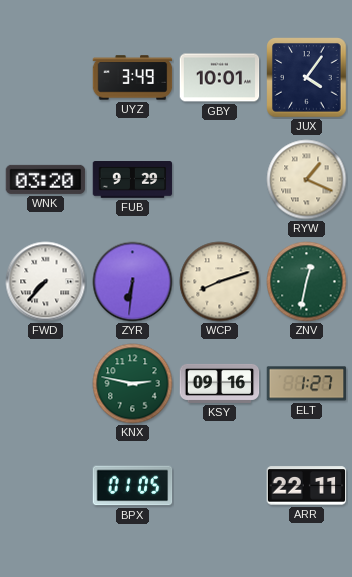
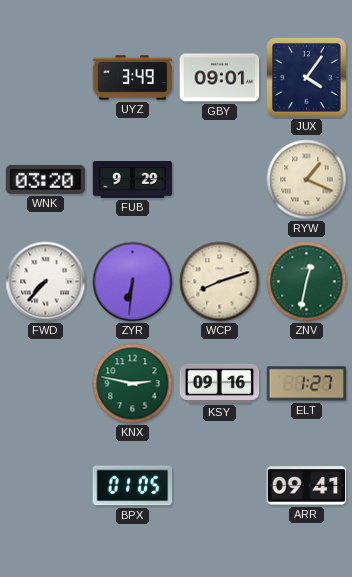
GBY: 10:01 -> 09:01
ARR: 22:11 -> 09:41
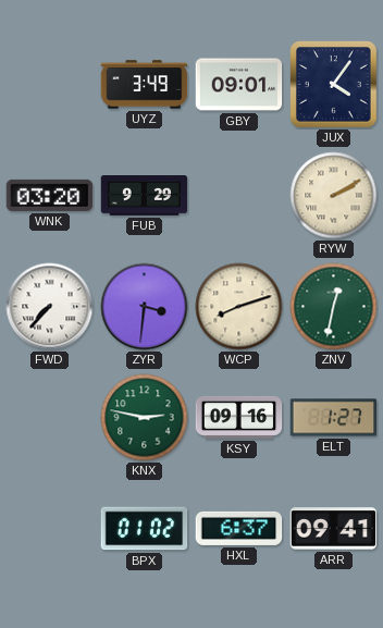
RYW: 1:19 -> 2:10
ZYR: 6:31 -> 3:31
BPX: 01:05 -> 01:02
HXL: none -> 6:37
